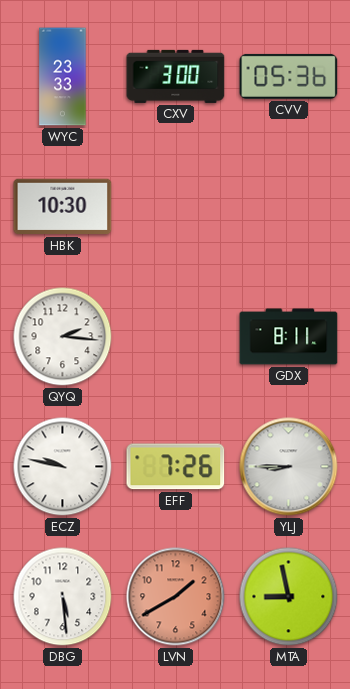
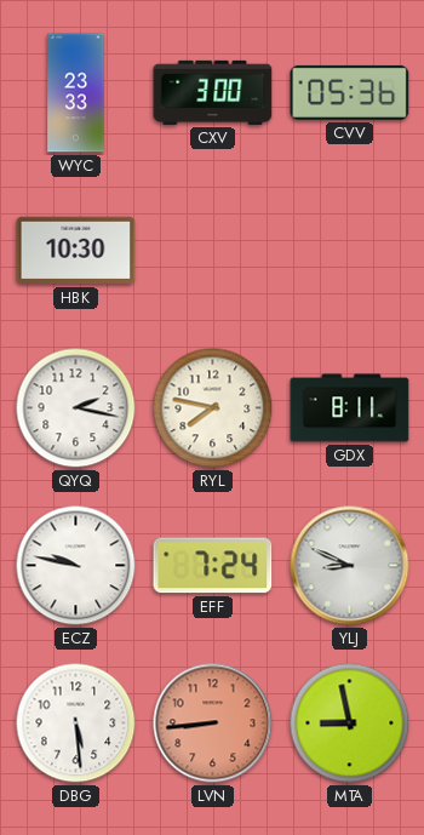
QYQ: 2:16 -> 2:17
RYL: none -> 7:47
EFF: 7:26 -> 7:24
YLJ: 8:45 -> 8:49
LVN: 1:40 -> 8:44
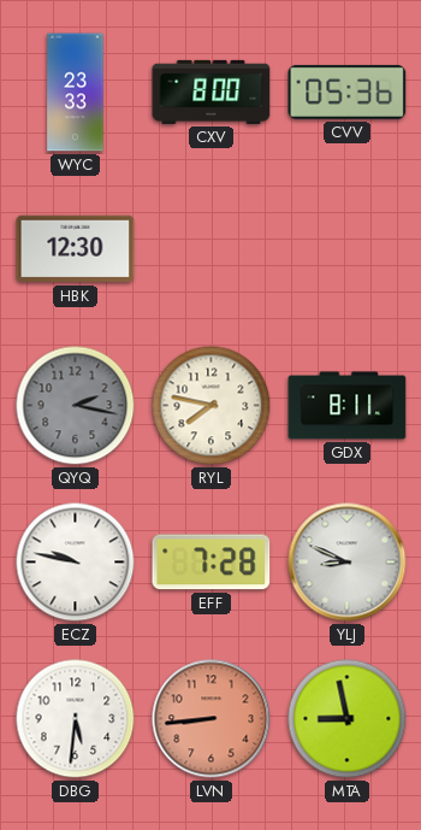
CXV: 3:00 -> 8:00
HBK: 10:30 -> 12:30
QYQ dial: white -> grey
EFF: 7:24 -> 7:28
DBG: 5:29 -> 5:31
